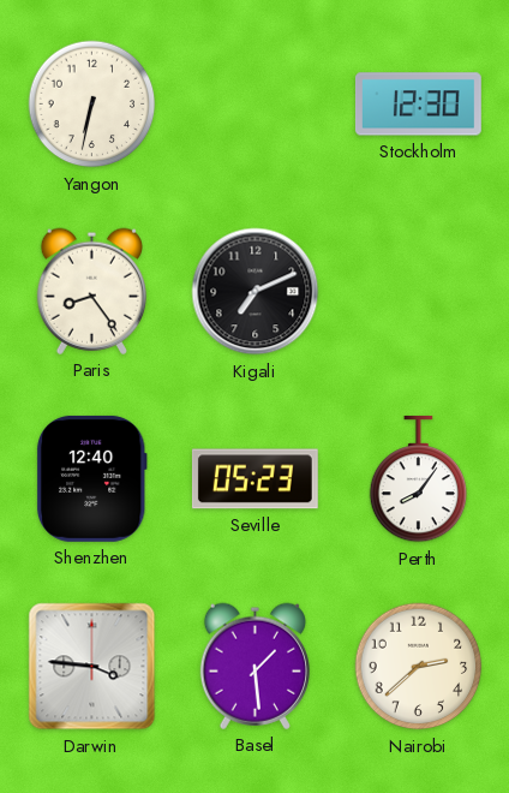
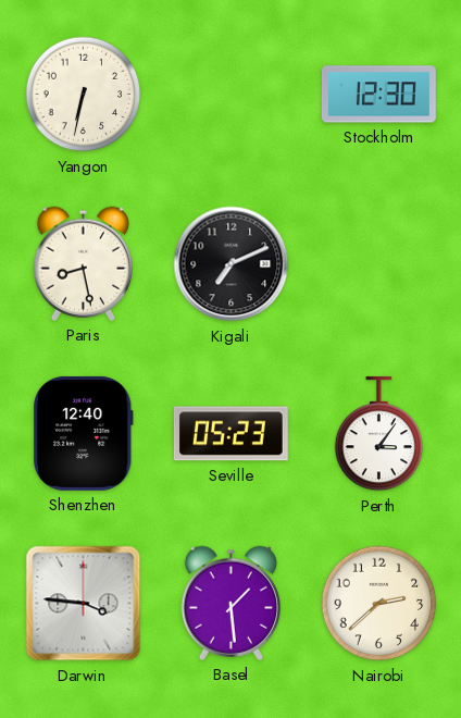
Paris: 8:24 -> 8:28
Perth: 8:06 -> 3:06
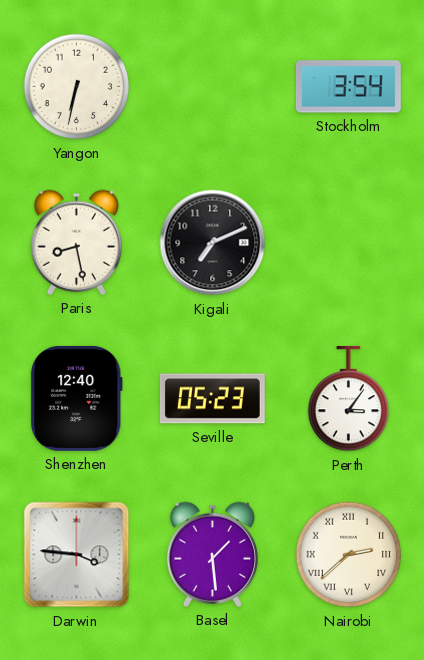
Stockholm: 12:30 -> 3:54
Nairobi numerals: Arabic -> Roman
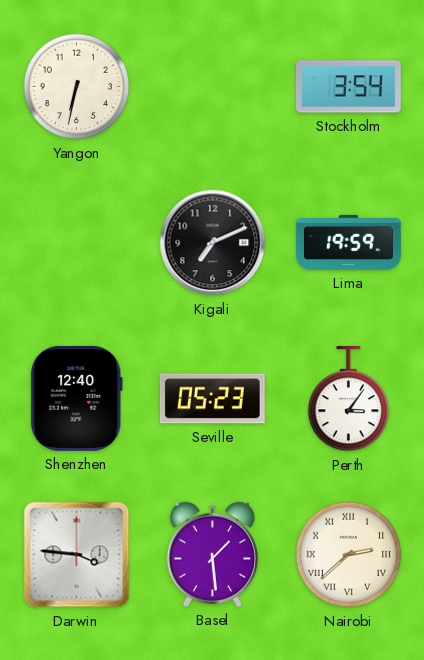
Paris: 8:28 -> none
Lima: none -> 19:59
